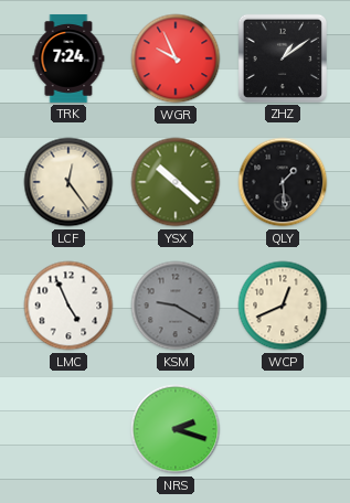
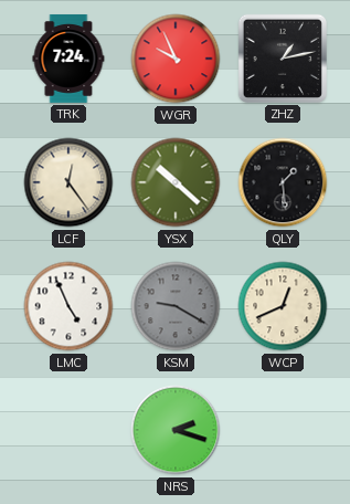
ZHZ: 1:09 -> 1:13
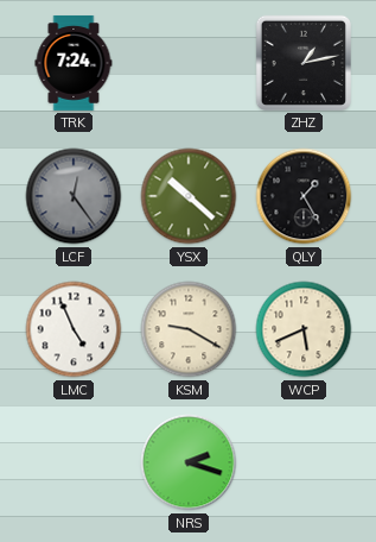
WGR: 9:56 -> none
LCF dial: cream -> grey
QLY: 1:29 -> 1:25
KSM dial: grey -> cream
WCP: 12:41 -> 5:41
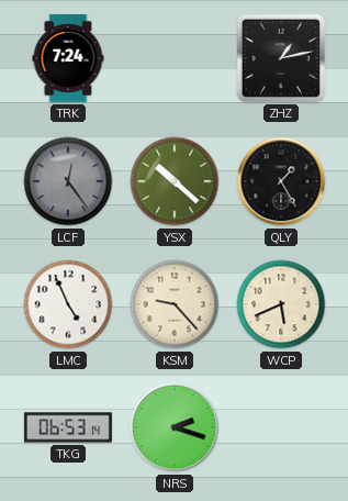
KSM: 9:20 -> 9:23
TKG: none -> 06:53
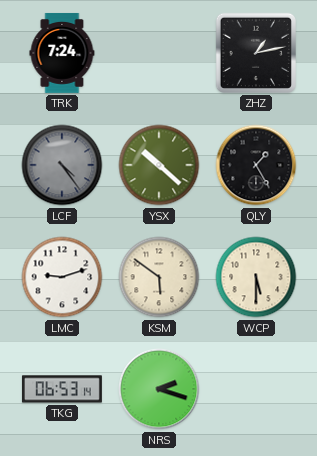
LCF: 12:24 -> 4:24
LMC: 4:56 -> 9:12
KSM: 9:23 -> 5:51
WCP: 5:41 -> 5:30
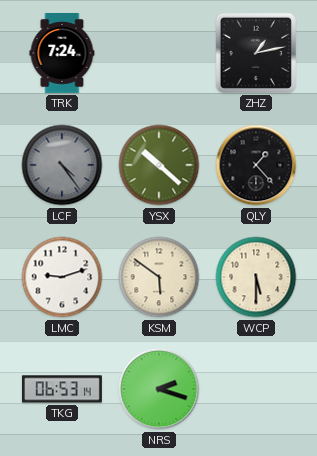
QLY: 1:25 -> 1:23
